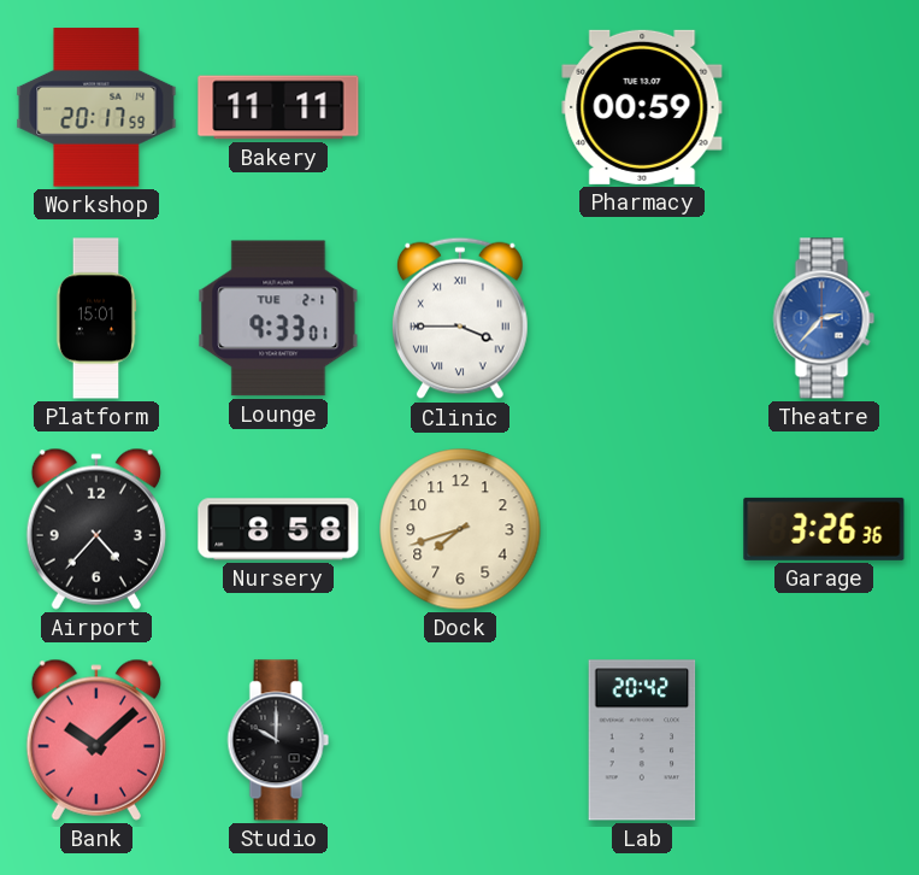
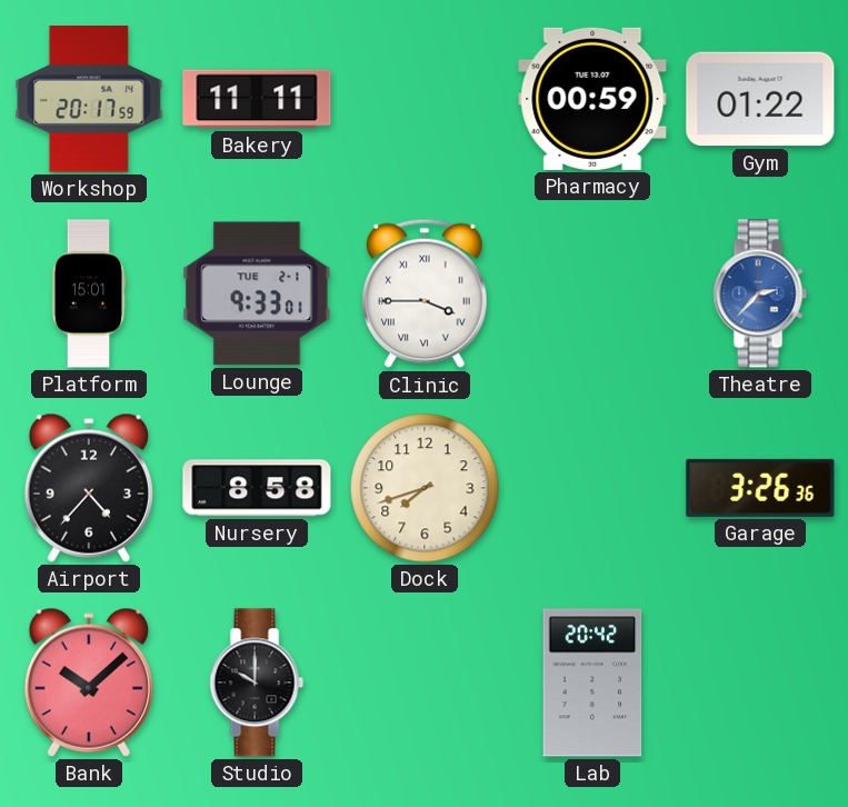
Gym: none -> 01:22
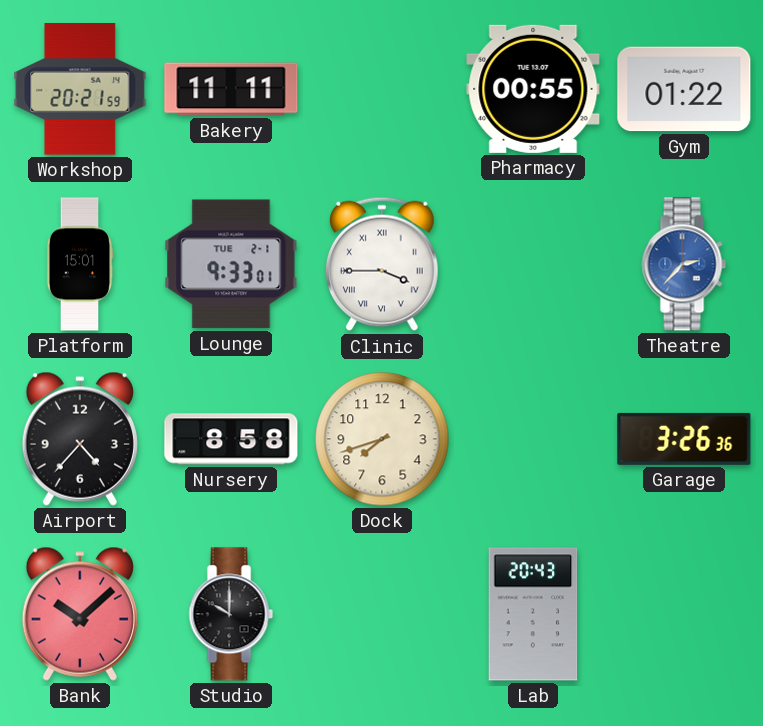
Workshop: 20:17 -> 20:21
Pharmacy: 00:59 -> 00:55
Lab: 20:42 -> 20:43
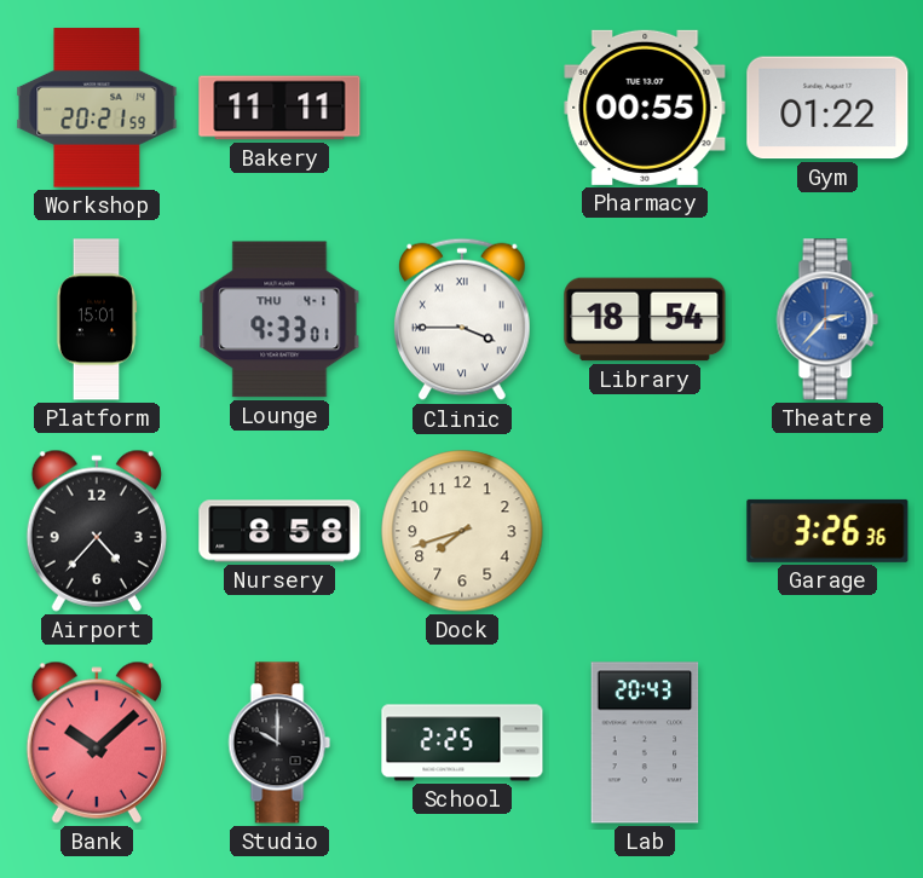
Lounge date: TUE 2-1 -> THU 4-1
Library: none -> 18:54
School: none -> 2:25
